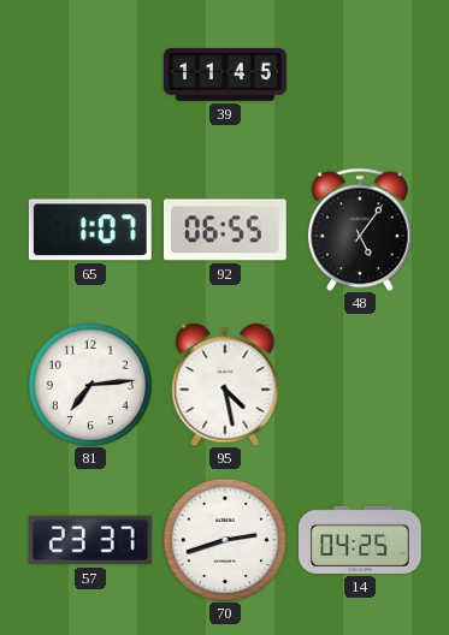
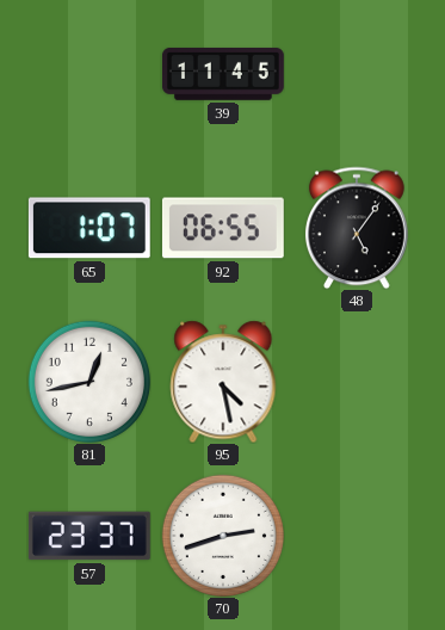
81: 7:14 -> 12:43
14: 04:25 -> none
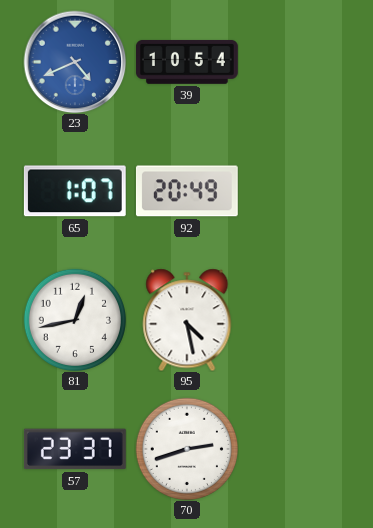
23: none -> 4:41
39: 11:45 -> 10:54
92: 06:55 -> 20:49
48: 5:06 -> none
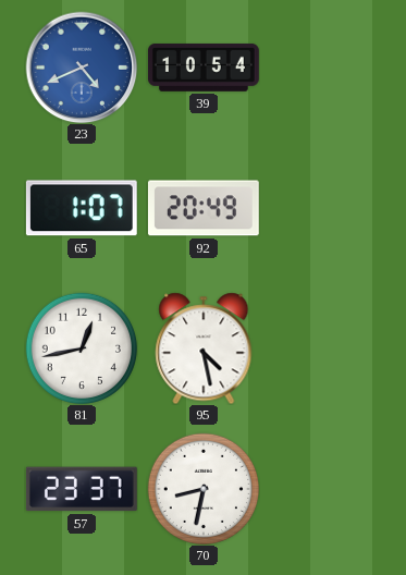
70: 2:42 -> 8:32
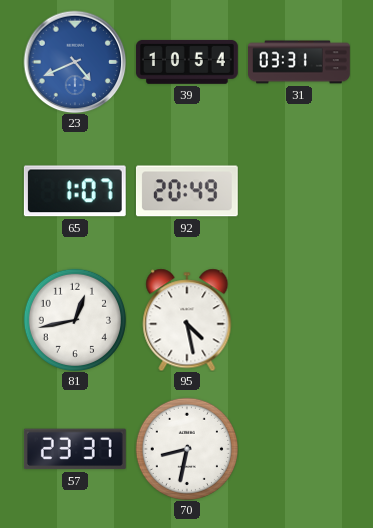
31: none -> 03:31
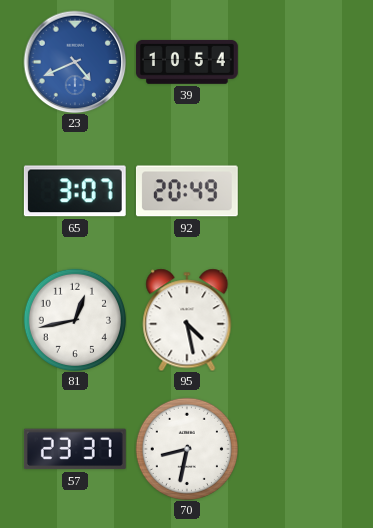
31: 03:31 -> none
65: 1:07 -> 3:07
